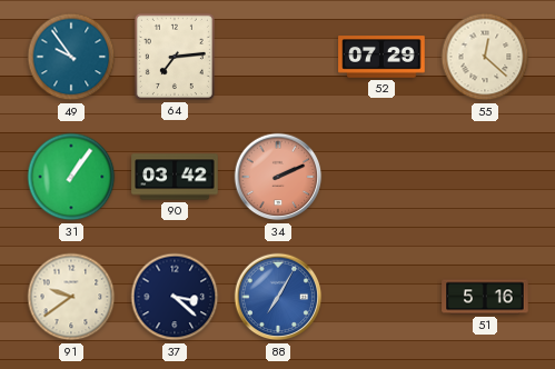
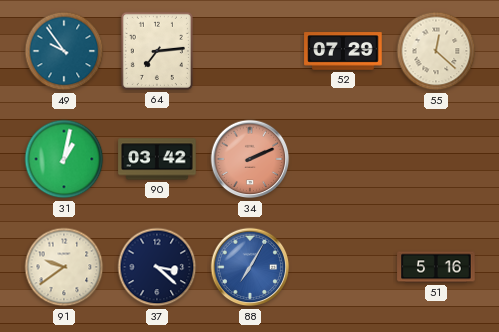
31: 1:06 -> 1:02
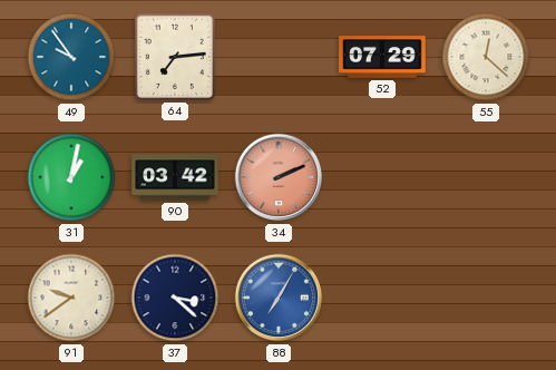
51: 5:16 -> none
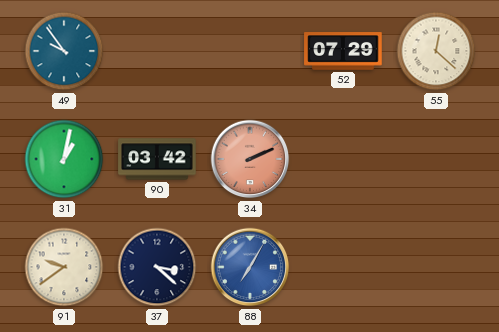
64: 7:14 -> none
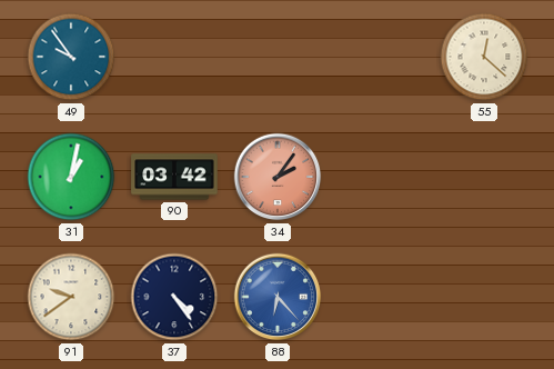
52: 07:29 -> none
34: 2:11 -> 2:06
37: 3:22 -> 4:24
88: 7:05 -> 6:23
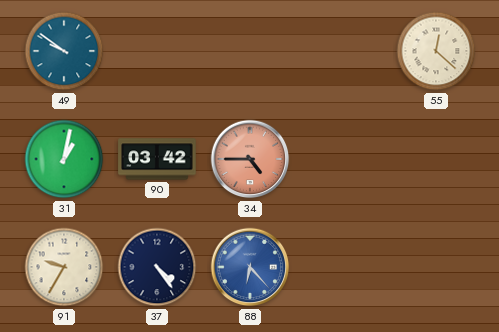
49: 9:54 -> 9:51
34: 2:06 -> 4:45
91: 9:39 -> 9:35
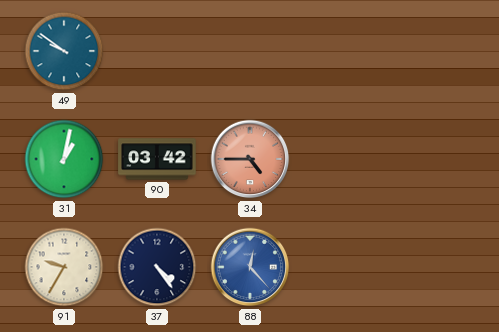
55: 12:22 -> none
88: 6:23 -> 12:23
